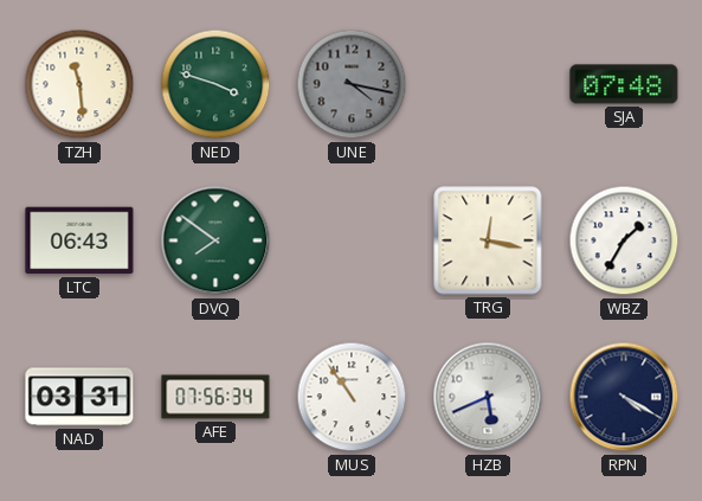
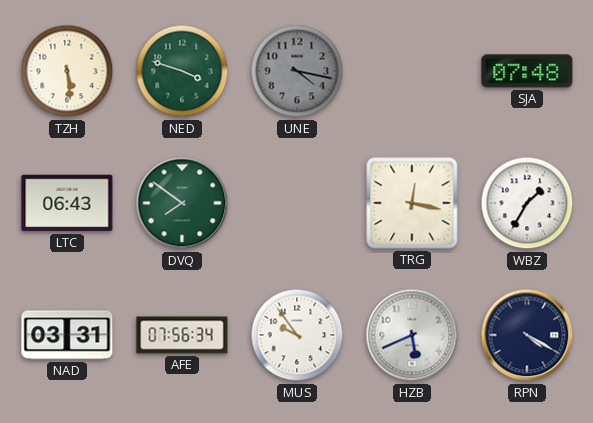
TZH: 11:29 -> 5:29
MUS: 10:54 -> 9:54
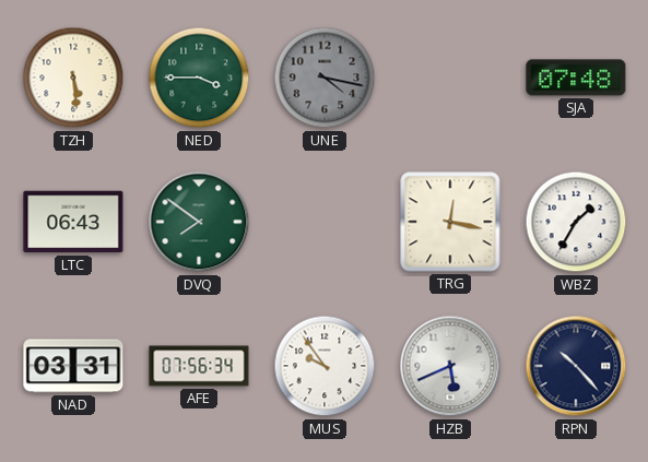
NED: 3:48 -> 3:45
RPN: 4:20 -> 10:23
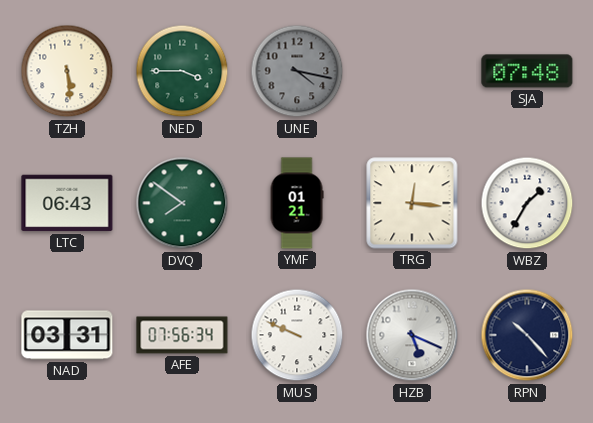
YMF: none -> 01:21
TRG: 12:17 -> 12:16
MUS: 9:54 -> 9:49
HZB: 5:41 -> 5:19
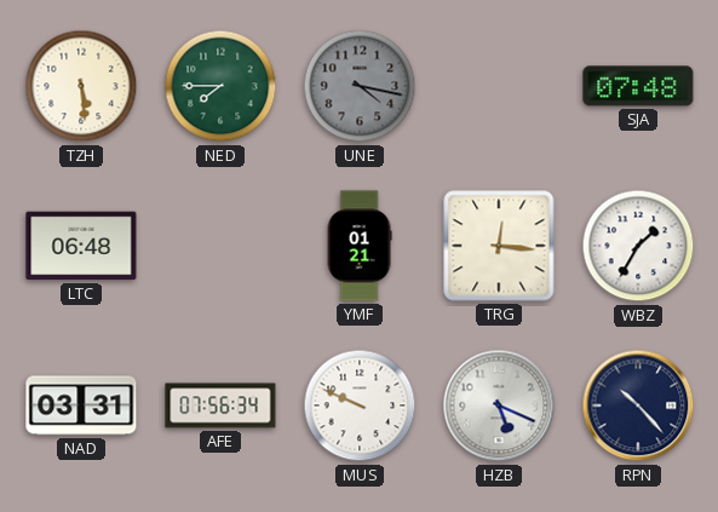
NED: 3:45 -> 7:45
LTC: 06:43 -> 06:48
DVQ: 7:51 -> none
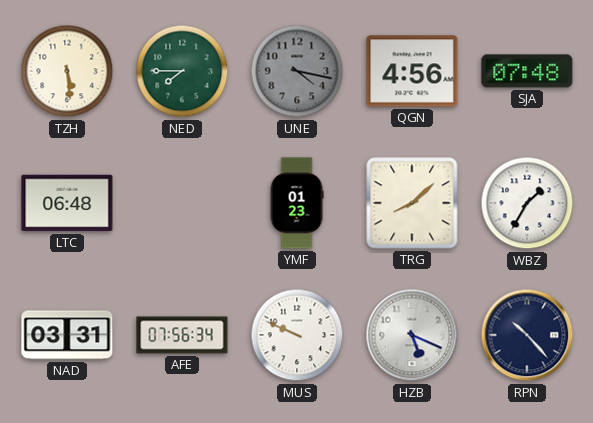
QGN: none -> 4:56
YMF: 01:21 -> 01:23
TRG: 12:16 -> 8:08
